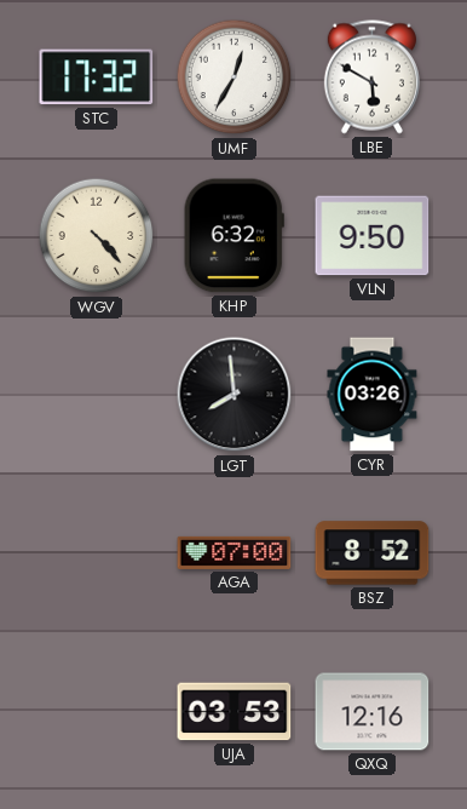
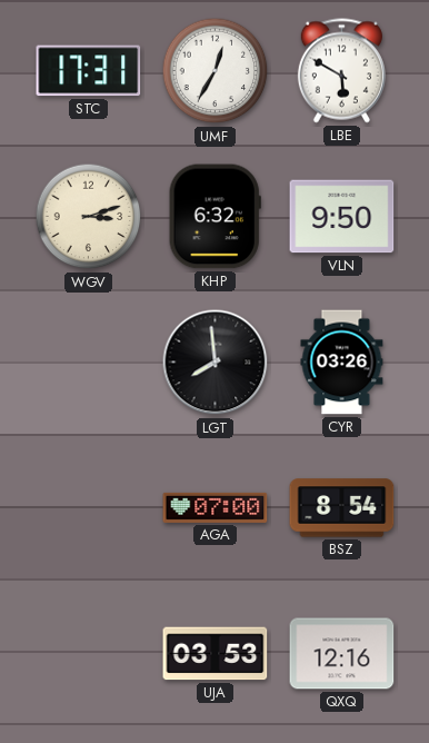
STC: 17:32 -> 17:31
WGV: 4:23 -> 3:12
BSZ: 8:52 -> 8:54
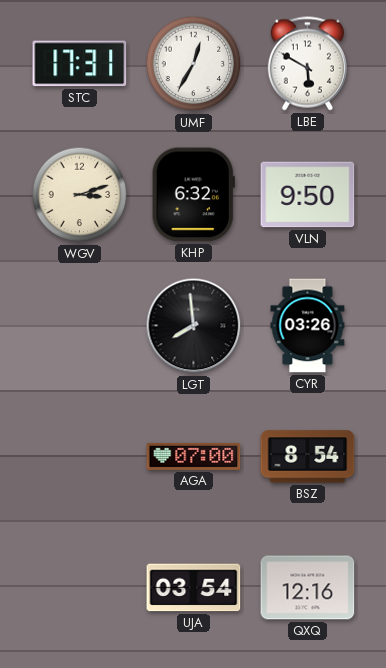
UJA: 03:53 -> 03:54
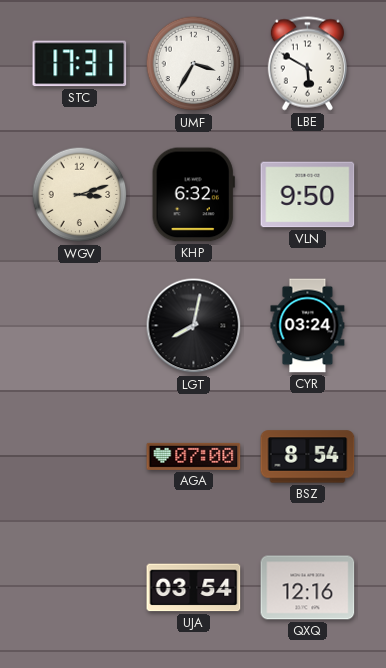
UMF: 12:35 -> 3:35
LGT: 7:59 -> 8:02
CYR: 03:26 -> 03:24
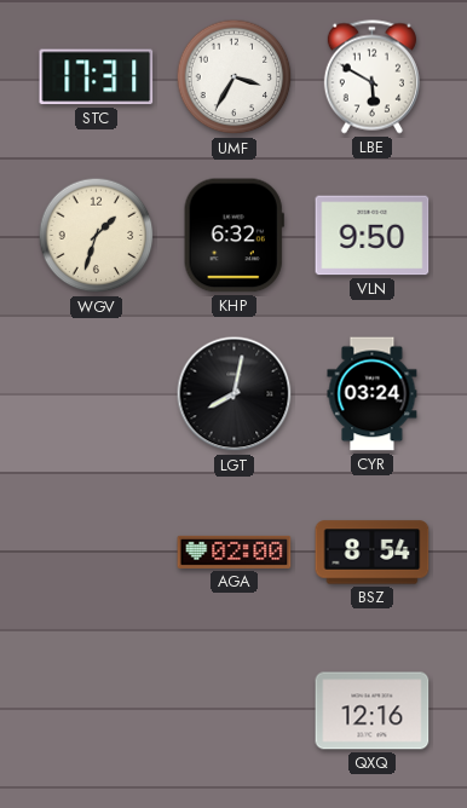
WGV: 3:12 -> 1:33
AGA: 07:00 -> 02:00
UJA: 03:54 -> none
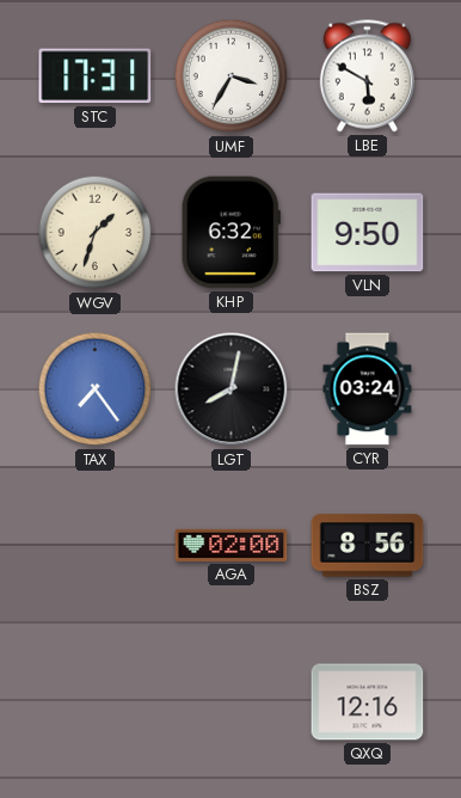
TAX: none -> 7:24
BSZ: 8:54 -> 8:56
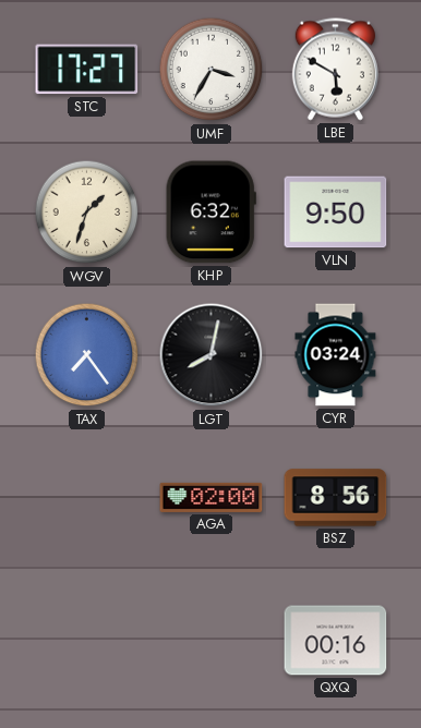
STC: 17:31 -> 17:27
QXQ: 12:16 -> 00:16
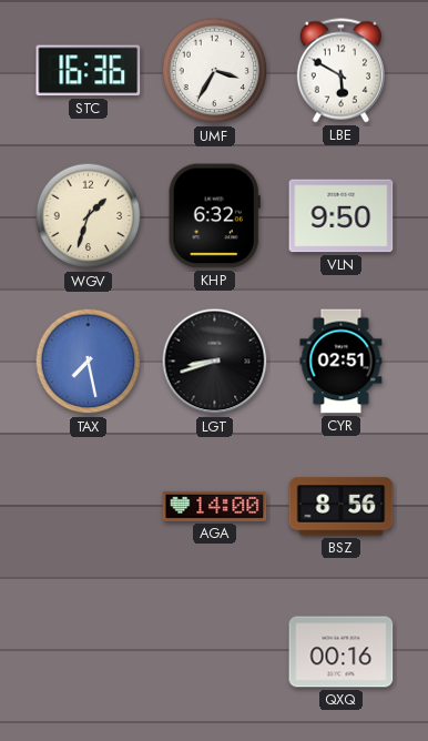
STC: 17:27 -> 16:36
TAX: 7:24 -> 7:28
LGT: 8:02 -> 8:42
CYR: 03:24 -> 02:51
AGA: 02:00 -> 14:00
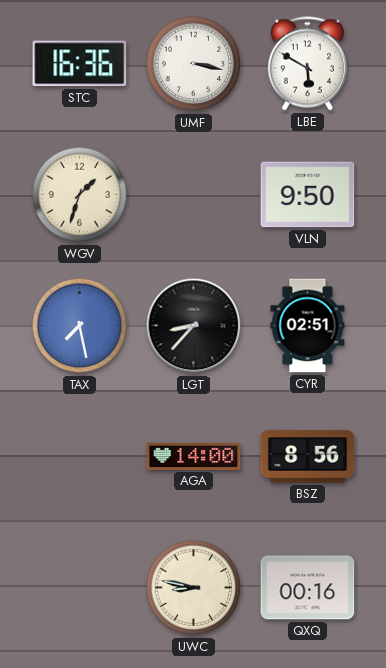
UMF: 3:35 -> 3:17
KHP: 6:32 -> none
LGT: 8:42 -> 8:37
UWC: none -> 8:47
